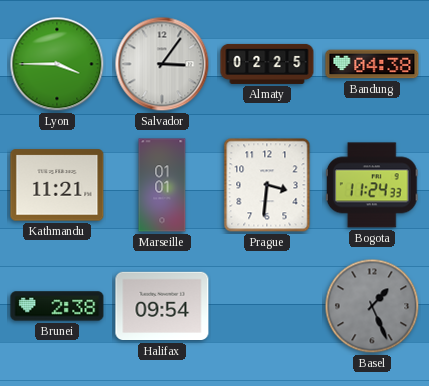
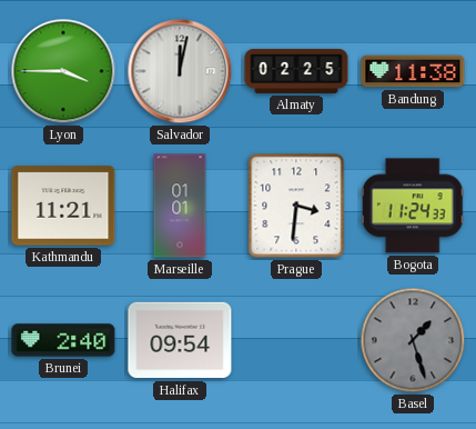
Salvador: 3:06 -> 12:02
Bandung: 04:38 -> 11:38
Brunei: 2:38 -> 2:40
Basel: 1:26 -> 1:27
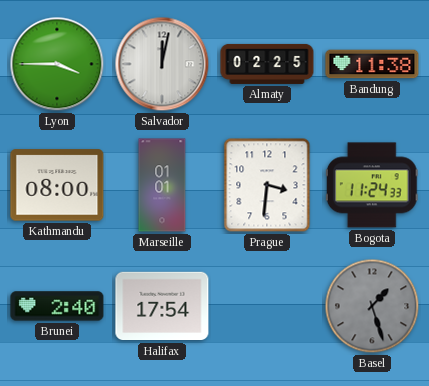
Kathmandu: 11:21 -> 08:00
Halifax: 09:54 -> 17:54
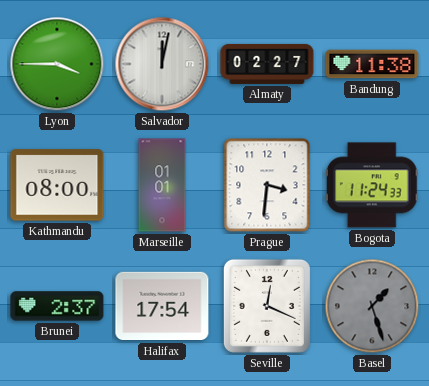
Almaty: 02:25 -> 02:27
Brunei: 2:40 -> 2:37
Seville: none -> 12:19
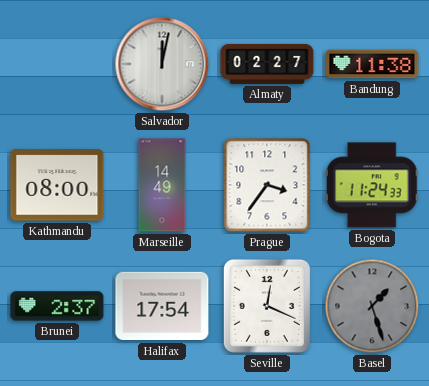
Lyon: 3:45 -> none
Marseille: 01:01 -> 14:49
Prague: 3:31 -> 3:36
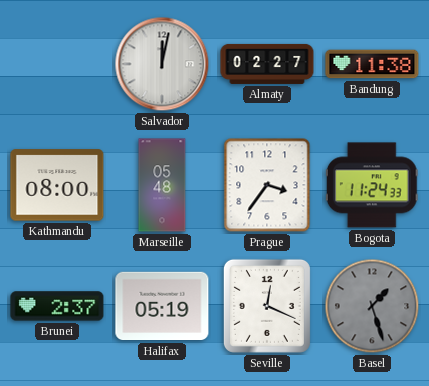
Marseille: 14:49 -> 05:48
Halifax: 17:54 -> 05:19
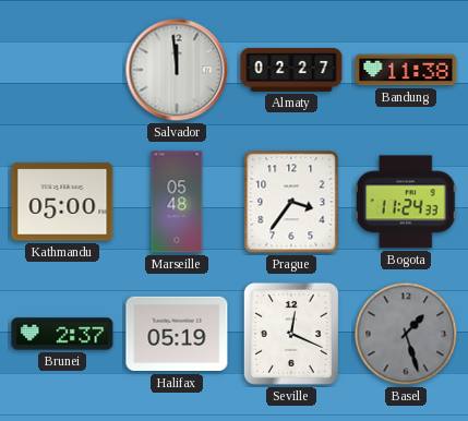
Salvador: 12:02 -> 11:59
Kathmandu: 08:00 -> 05:00
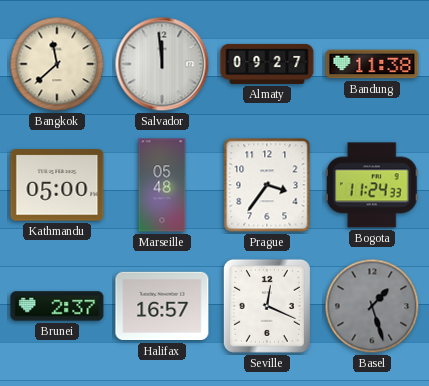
Bangkok: none -> 11:38
Almaty: 02:27 -> 09:27
Halifax: 05:19 -> 16:57
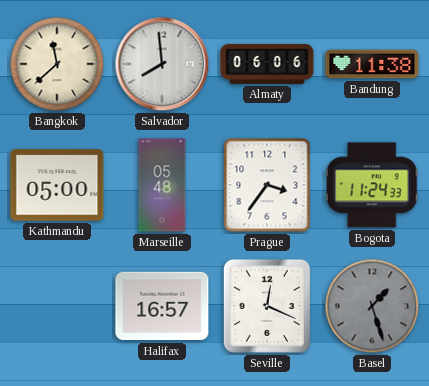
Salvador: 11:59 -> 7:59
Almaty: 09:27 -> 06:06
Brunei: 2:37 -> none
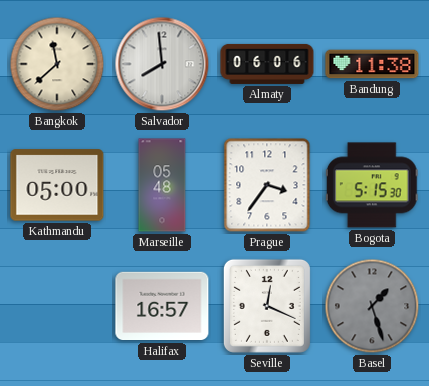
Bogota: 11:24 -> 5:15
